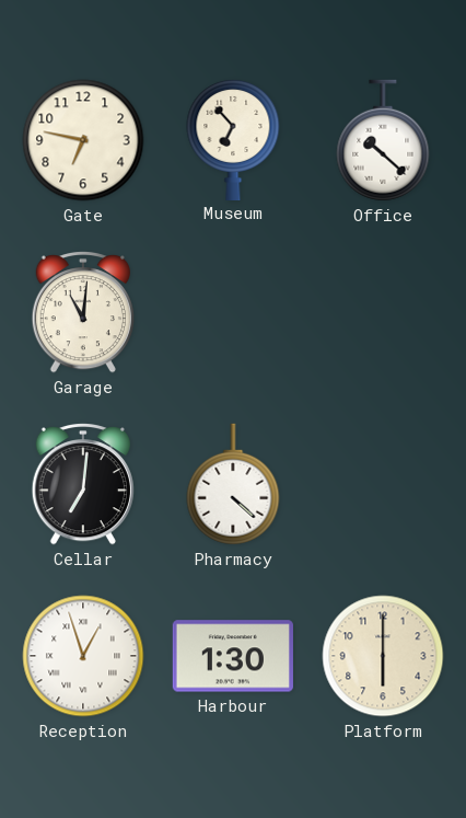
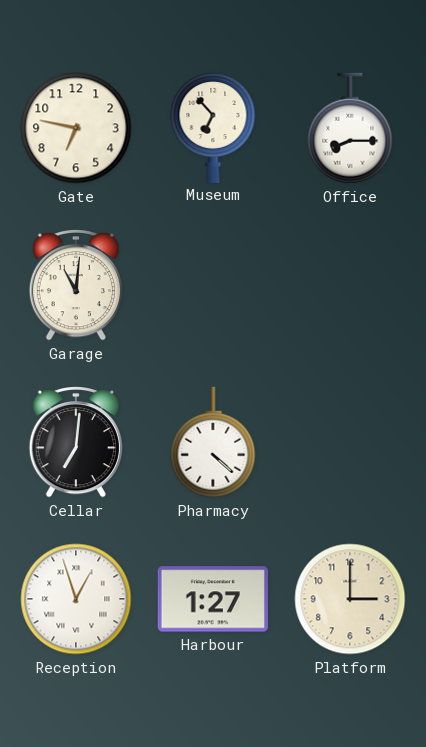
Office: 10:22 -> 8:15
Harbour: 1:30 -> 1:27
Platform: 6:00 -> 3:00
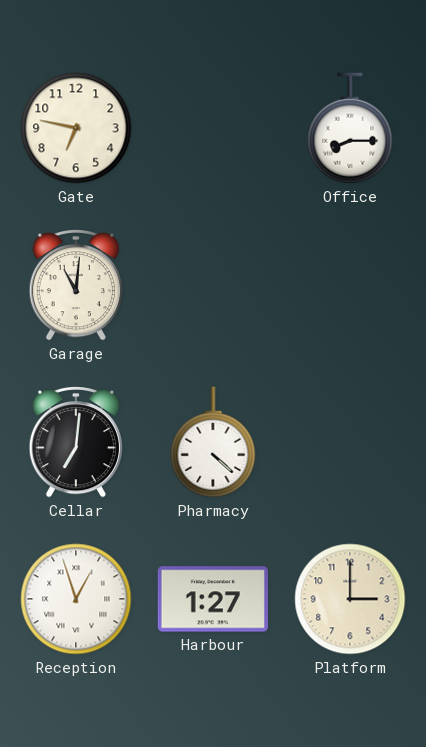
Museum: 6:53 -> none
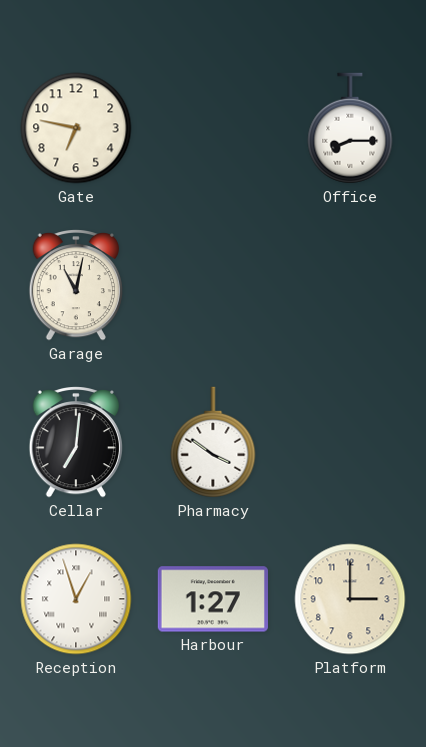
Garage: 11:01 -> 11:02
Pharmacy: 4:22 -> 3:51
